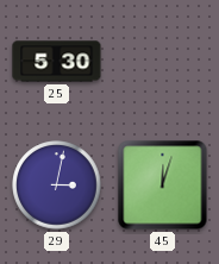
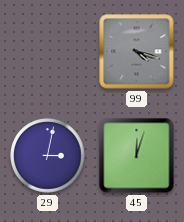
25: 5:30 -> none
99: none -> 4:18
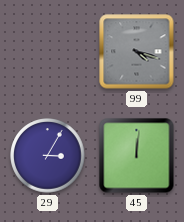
29: 3:02 -> 3:05
45: 12:03 -> 12:01
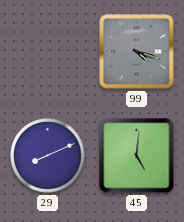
29: 3:05 -> 8:11
45: 12:01 -> 5:01
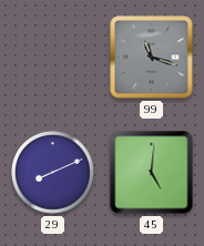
99: 4:18 -> 11:18
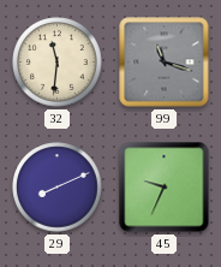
32: none -> 11:31
45: 5:01 -> 9:34
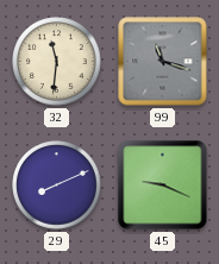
45: 9:34 -> 9:19
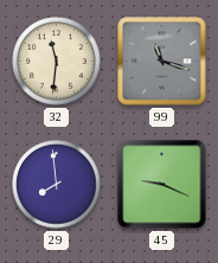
29: 8:11 -> 7:59
